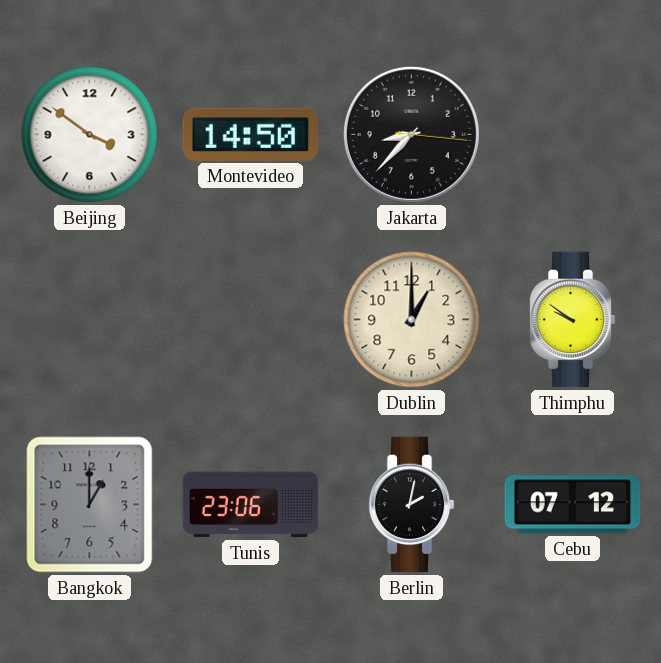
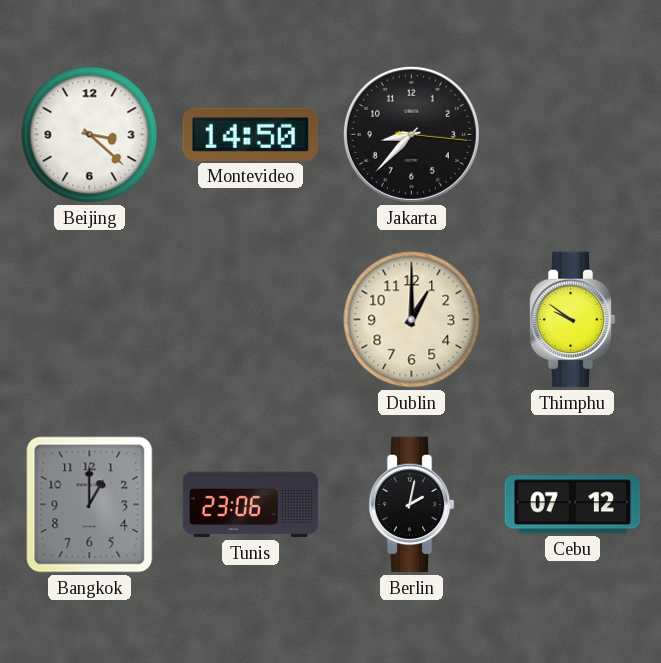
Beijing: 3:51 -> 3:22
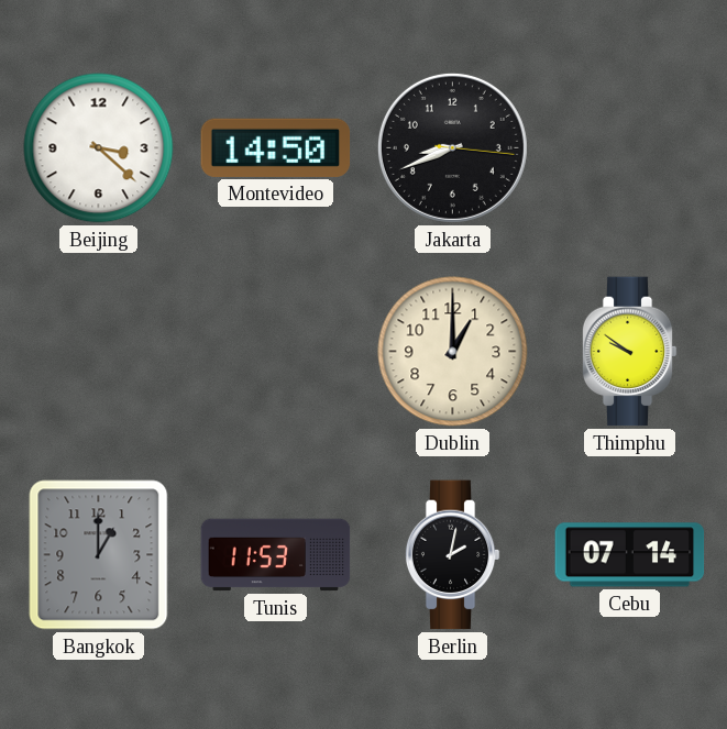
Jakarta: 8:37 -> 8:41
Tunis: 23:06 -> 11:53
Cebu: 07:12 -> 07:14
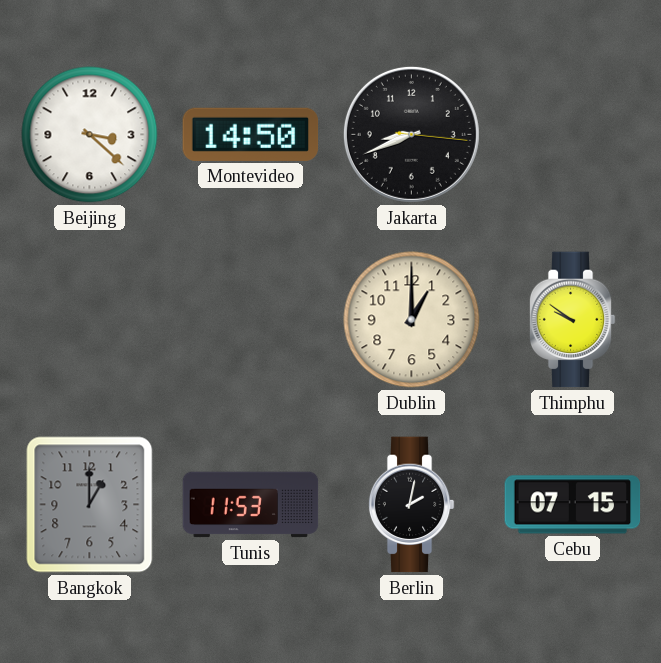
Cebu: 07:14 -> 07:15
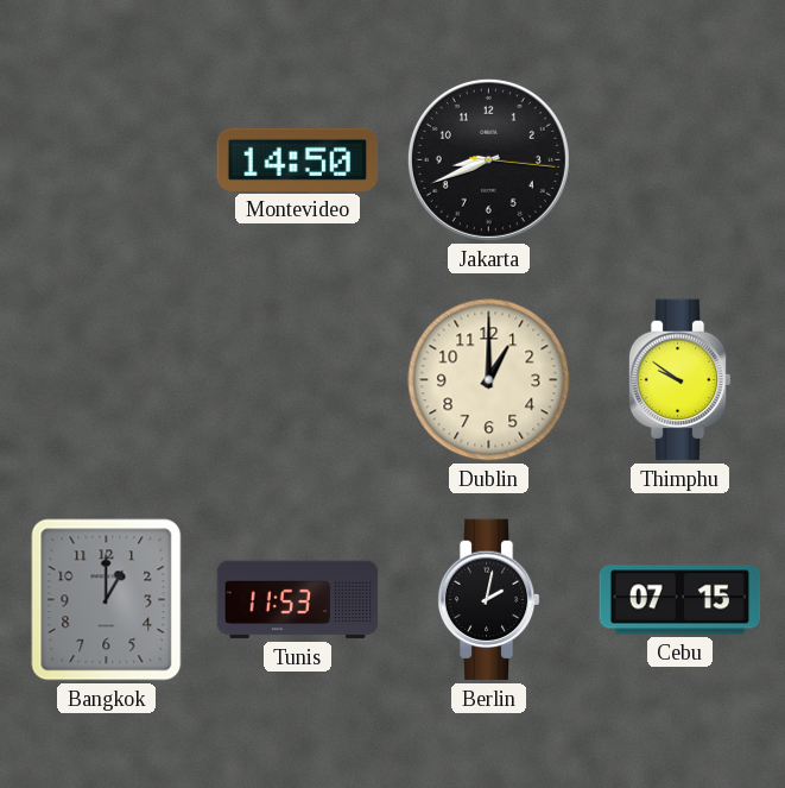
Beijing: 3:22 -> none
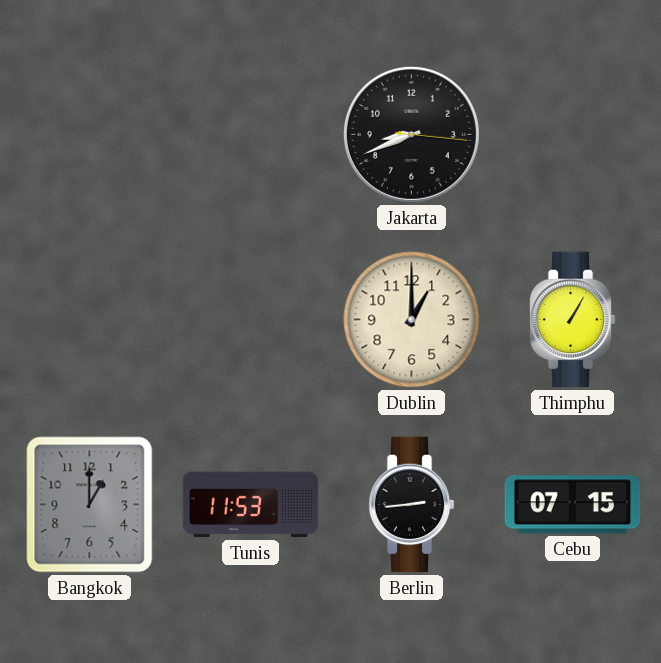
Montevideo: 14:50 -> none
Thimphu: 9:51 -> 1:05
Berlin: 2:02 -> 2:44
